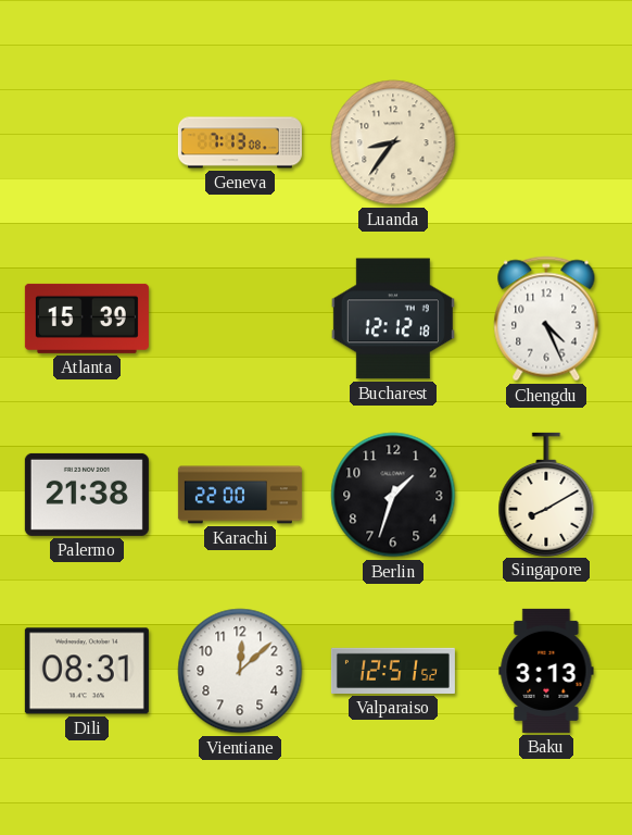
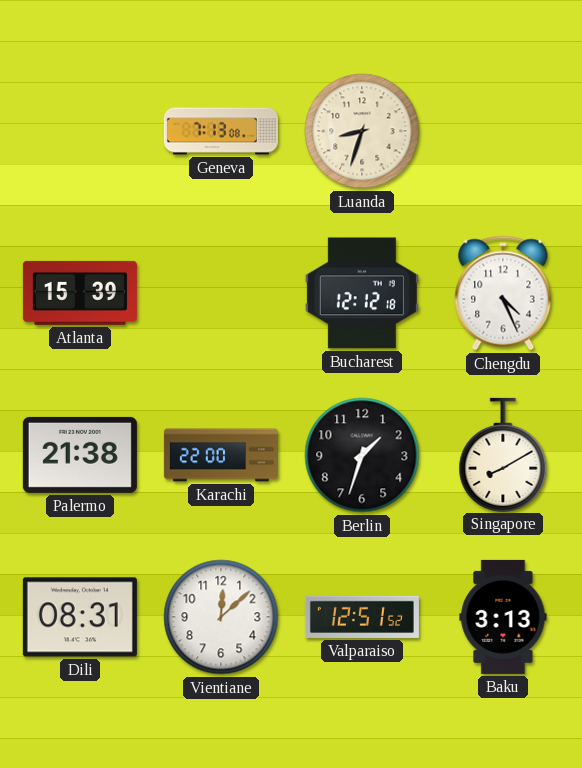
Luanda: 8:36 -> 8:33
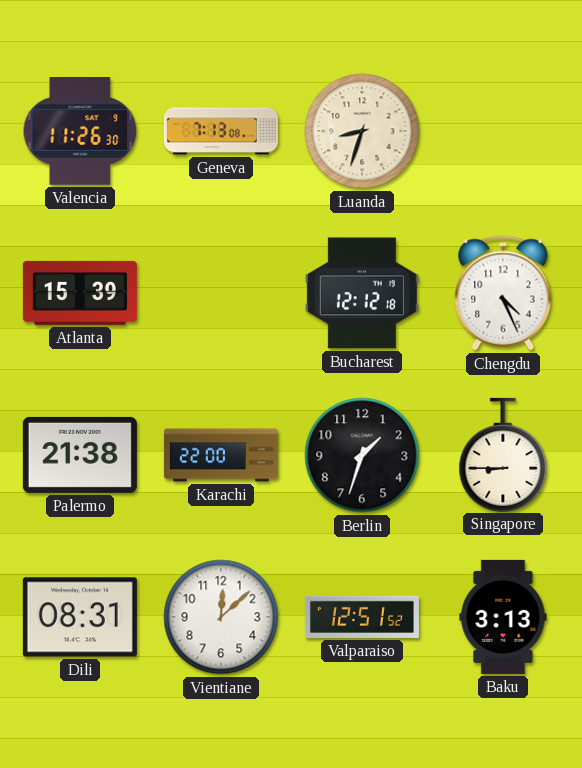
Valencia: none -> 11:26
Singapore: 8:10 -> 8:45
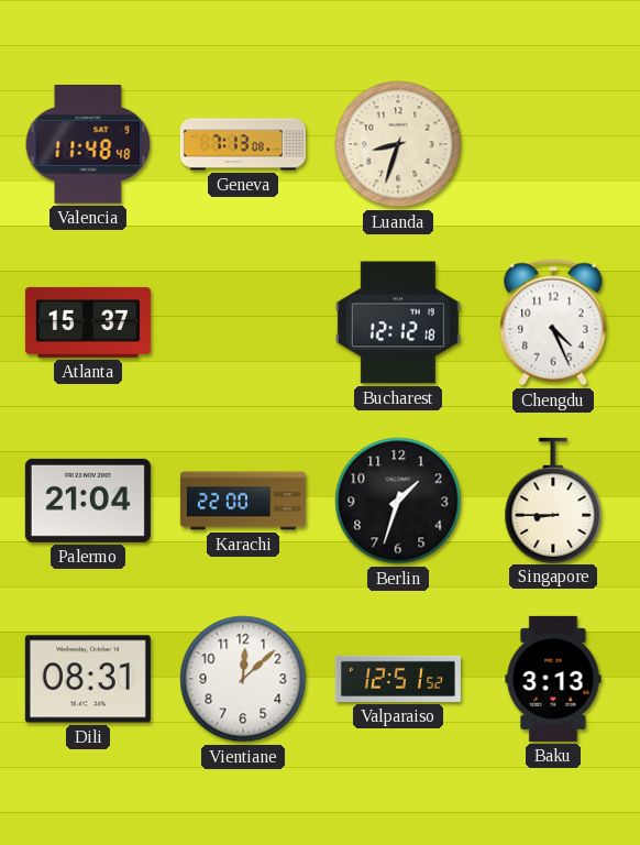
Valencia: 11:26 -> 11:48
Atlanta: 15:39 -> 15:37
Palermo: 21:38 -> 21:04
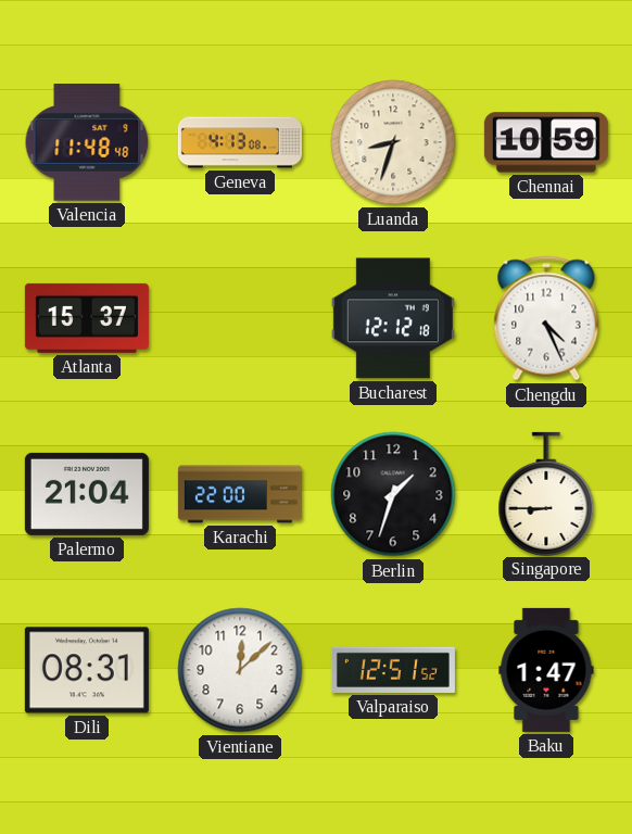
Geneva: 7:13 -> 4:13
Chennai: none -> 10:59
Baku: 3:13 -> 1:47
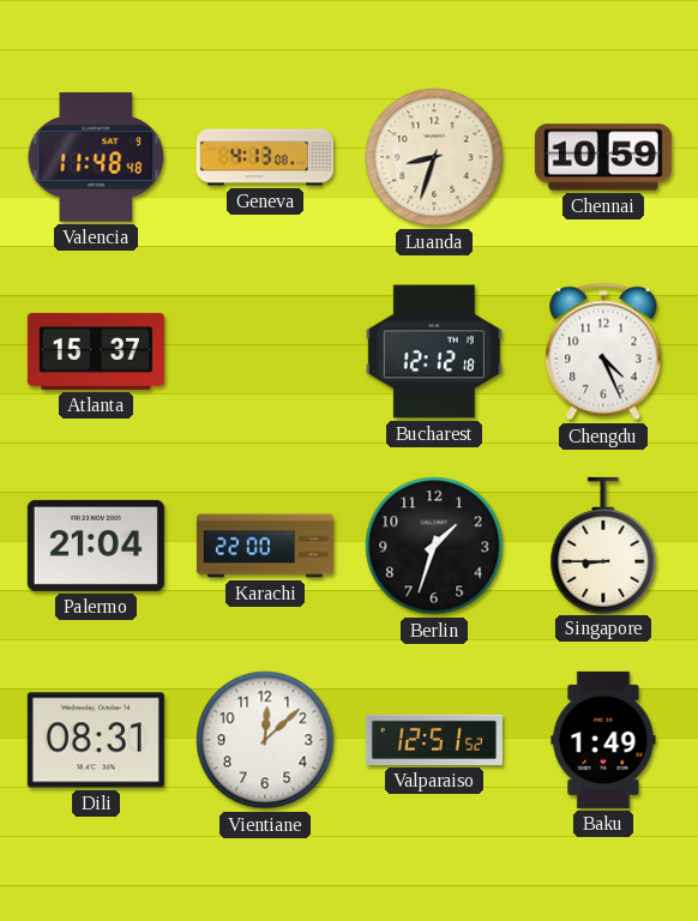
Baku: 1:47 -> 1:49
